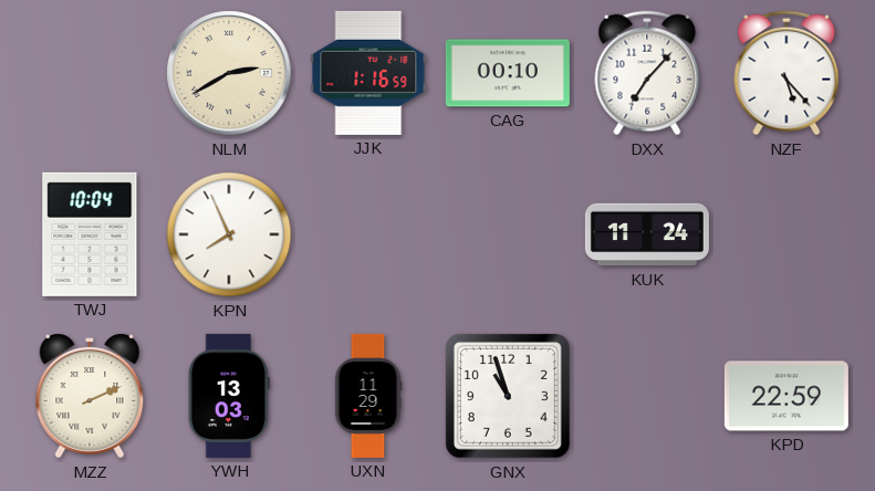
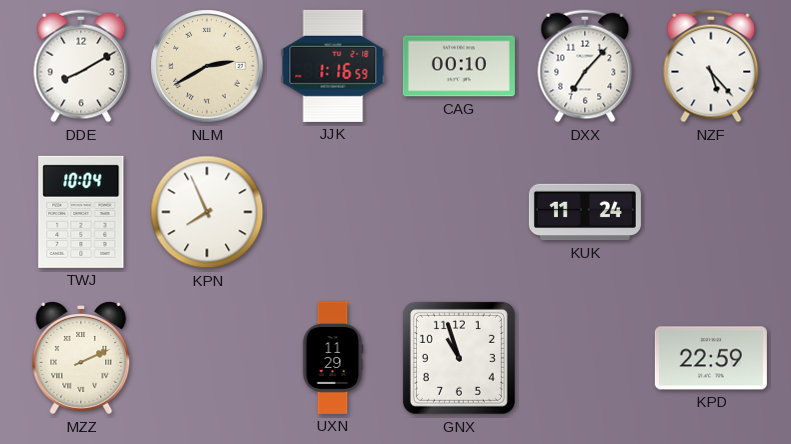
DDE: none -> 8:10
YWH: 13:03 -> none
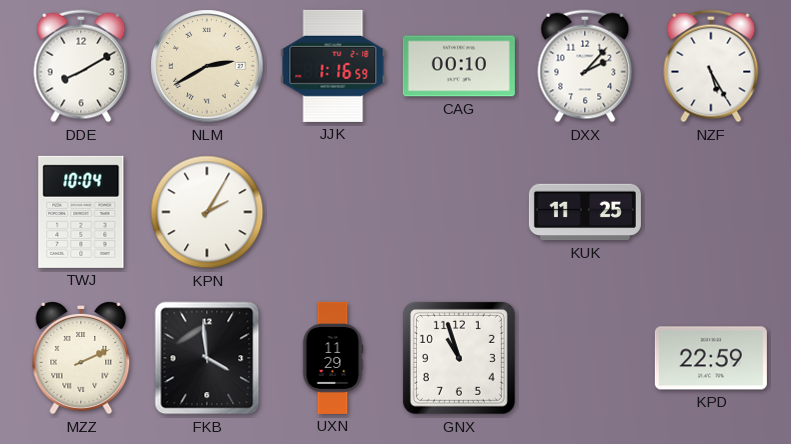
DXX: 7:07 -> 2:07
NZF: 5:23 -> 5:25
KPN: 7:56 -> 2:05
KUK: 11:24 -> 11:25
FKB: none -> 3:59
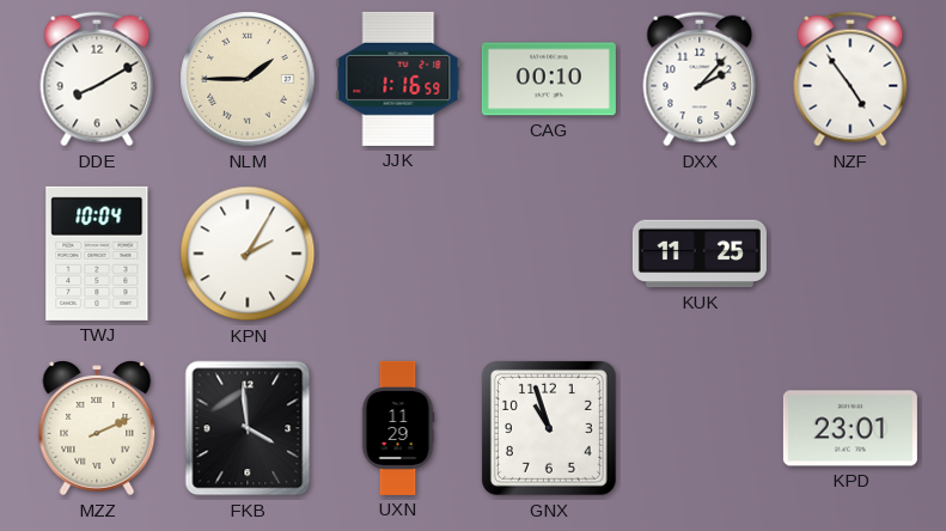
NLM: 2:40 -> 1:45
NZF: 5:25 -> 4:54
KPD: 22:59 -> 23:01
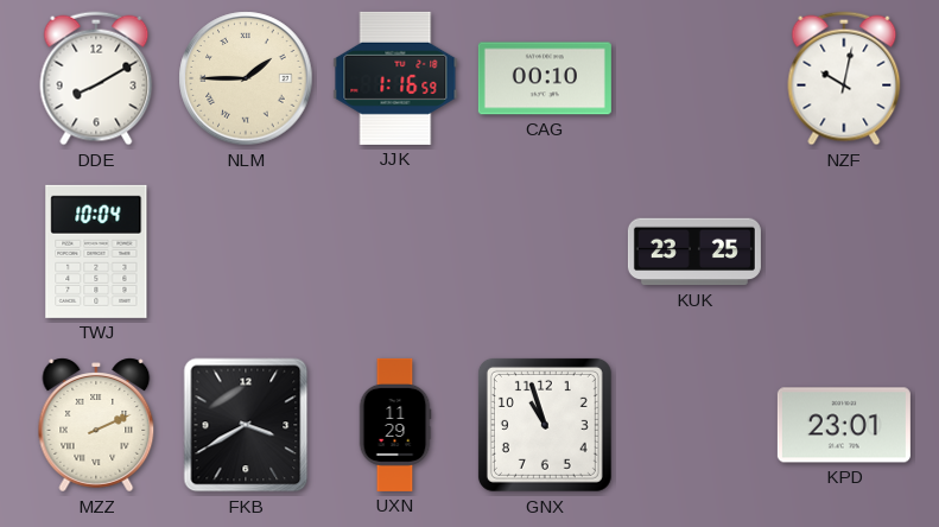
DXX: 2:07 -> none
NZF: 4:54 -> 10:02
KPN: 2:05 -> none
KUK: 11:25 -> 23:25
FKB: 3:59 -> 3:40
